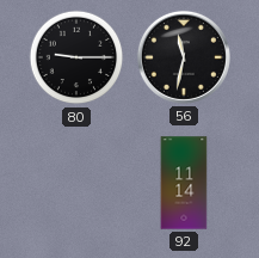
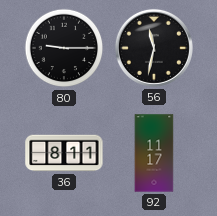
36: none -> 8:11
92: 11:14 -> 11:17
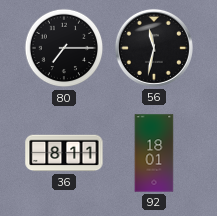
80: 9:15 -> 7:15
92: 11:17 -> 18:01
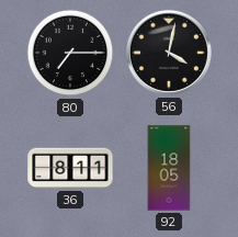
56: 11:32 -> 4:02
92: 18:01 -> 18:05
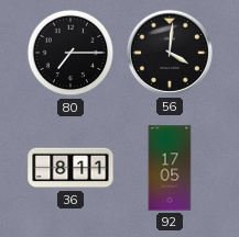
56: 4:02 -> 4:01
92: 18:05 -> 17:05
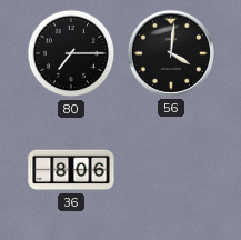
36: 8:11 -> 8:06
92: 17:05 -> none
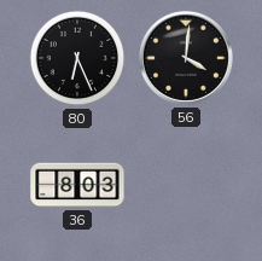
80: 7:15 -> 6:26
36: 8:06 -> 8:03
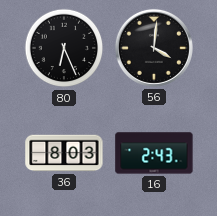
16: none -> 2:43
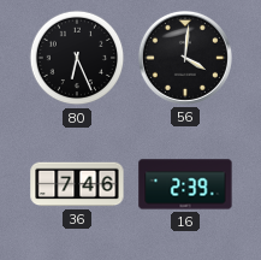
36: 8:03 -> 7:46
16: 2:43 -> 2:39
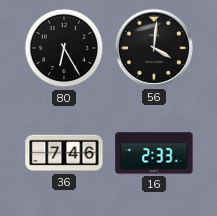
80: 6:26 -> 6:25
16: 2:39 -> 2:33
